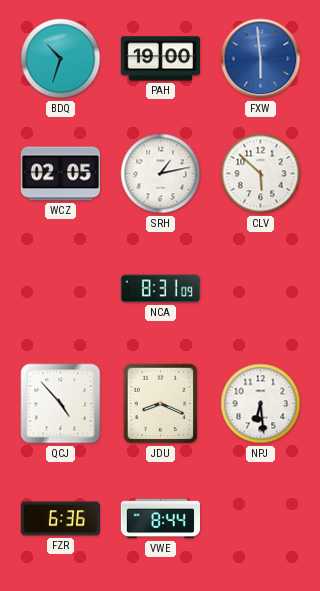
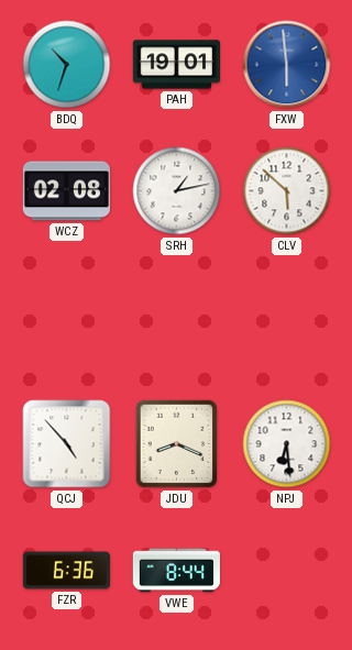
PAH: 19:00 -> 19:01
WCZ: 02:05 -> 02:08
NCA: 8:31 -> none
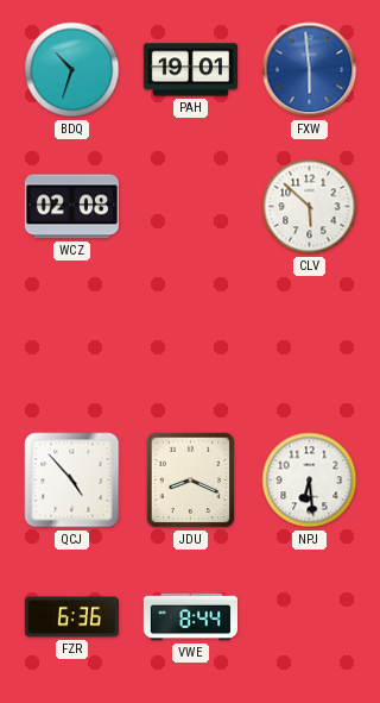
SRH: 1:13 -> none
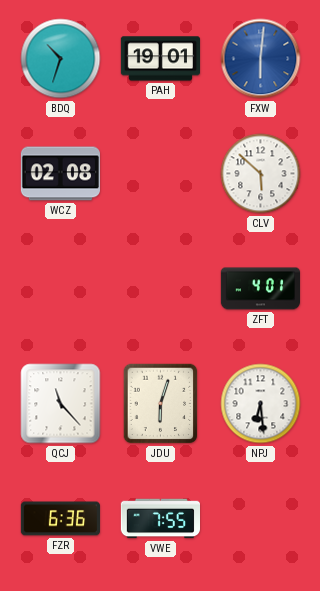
FXW: 5:59 -> 6:01
ZFT: none -> 4:01
QCJ: 4:53 -> 11:23
JDU: 8:19 -> 6:03
VWE: 8:44 -> 7:55
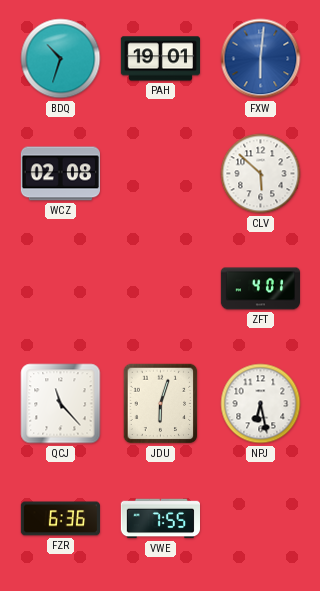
NPJ: 6:29 -> 6:28
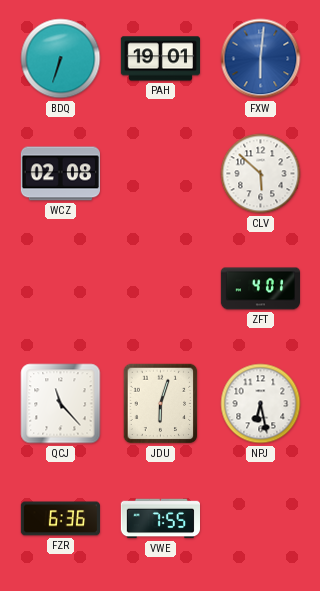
BDQ: 10:33 -> 6:33
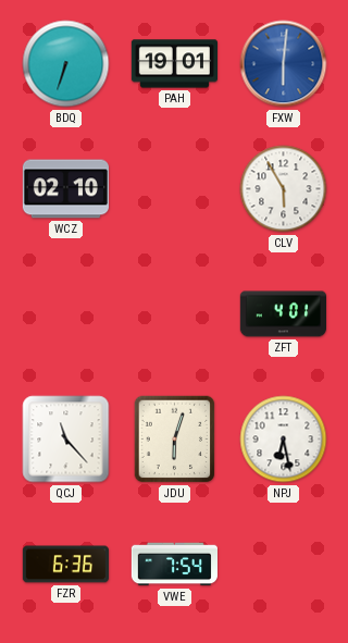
WCZ: 02:08 -> 02:10
CLV: 5:52 -> 5:55
VWE: 7:55 -> 7:54
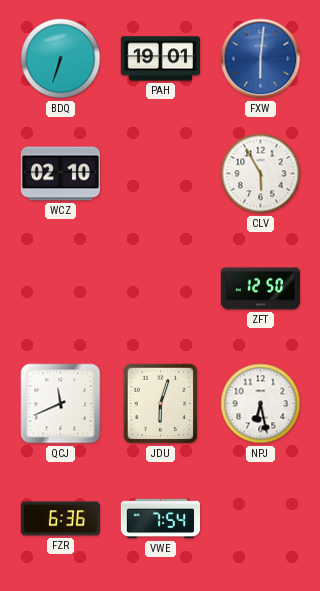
ZFT: 4:01 -> 12:50
QCJ: 11:23 -> 11:41
